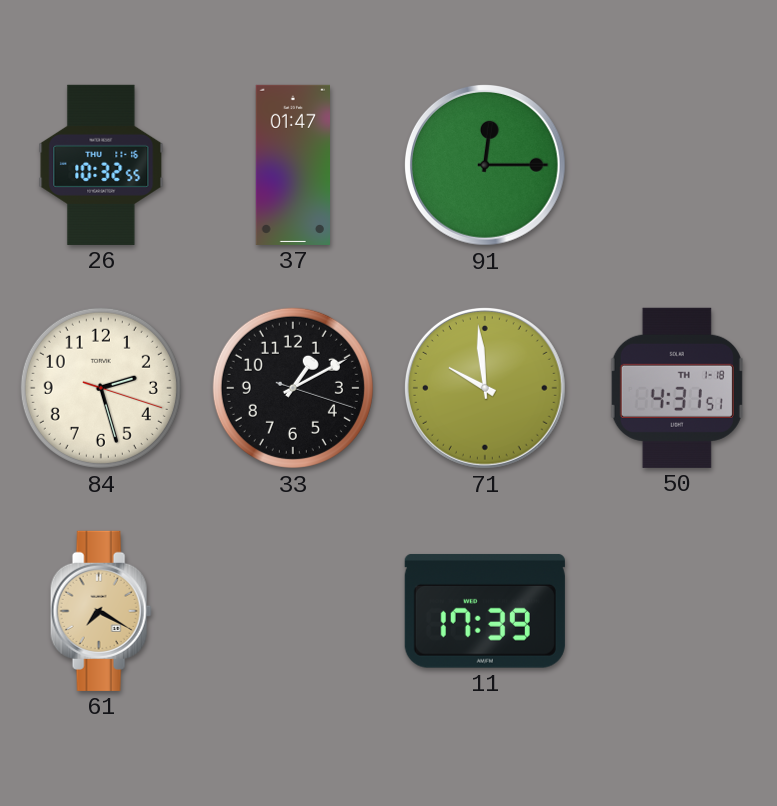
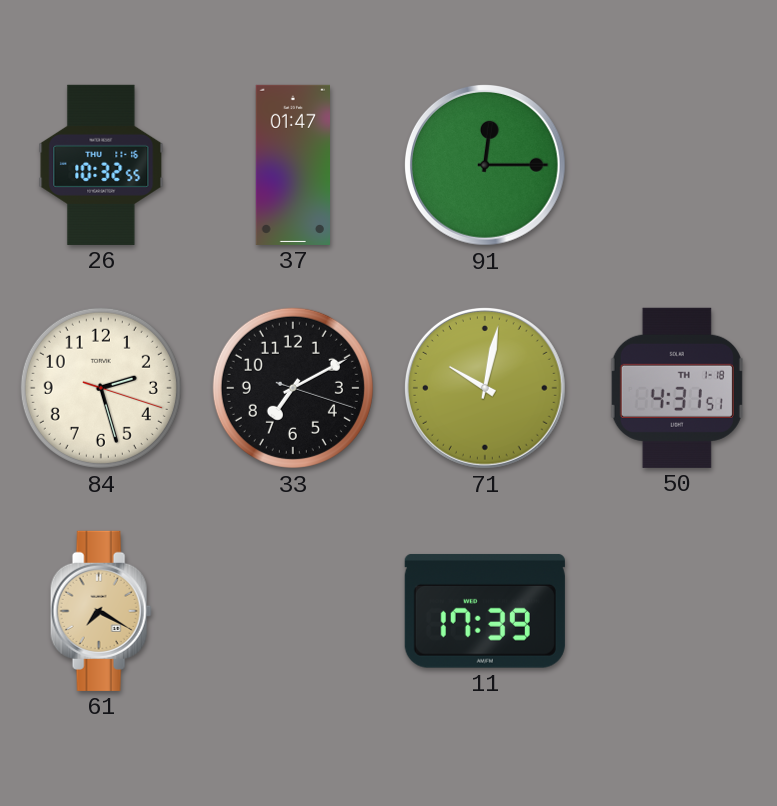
33: 1:10 -> 7:10
71: 9:59 -> 10:02
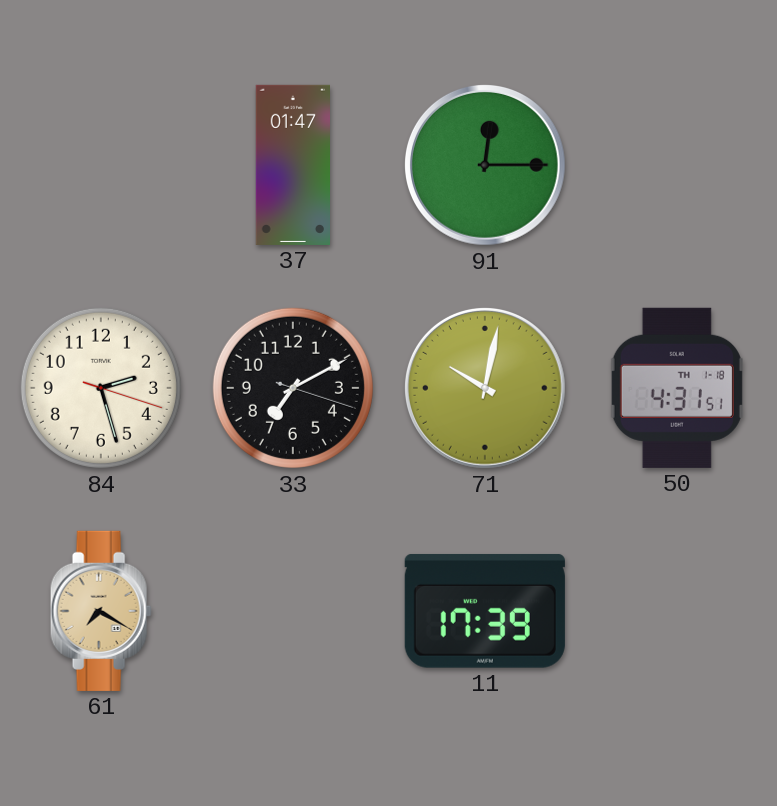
26: 10:32 -> none
